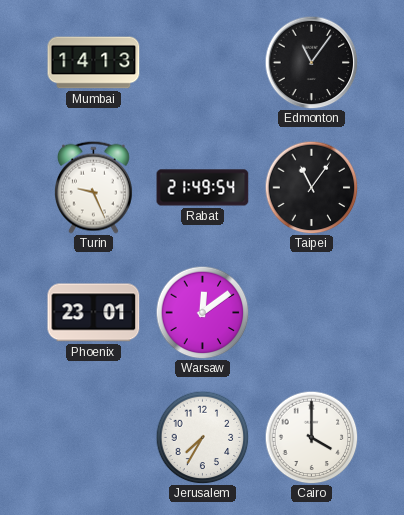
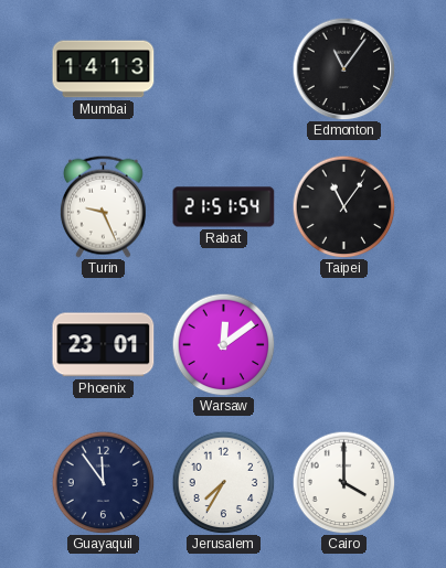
Rabat: 21:49 -> 21:51
Guayaquil: none -> 11:54
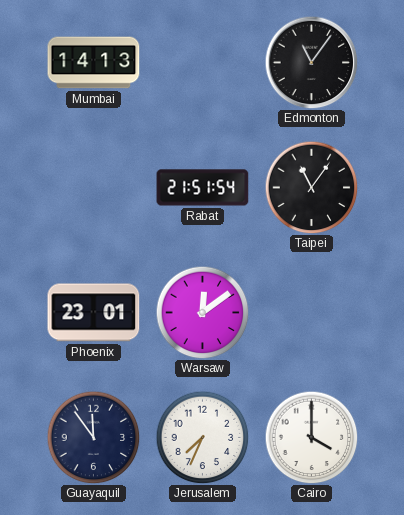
Turin: 9:26 -> none
Jerusalem: 7:35 -> 7:34
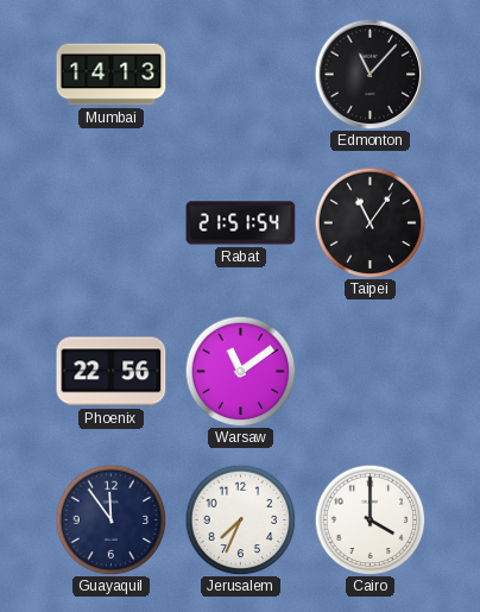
Edmonton: 11:06 -> 11:07
Phoenix: 23:01 -> 22:56
Warsaw: 12:09 -> 11:09
